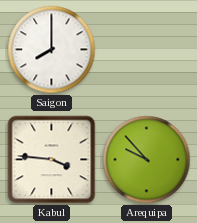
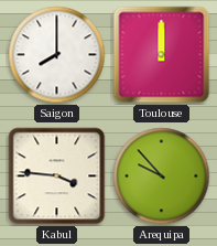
Toulouse: none -> 12:00
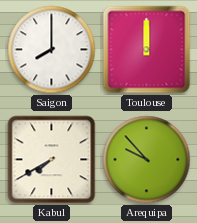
Kabul: 3:46 -> 7:40
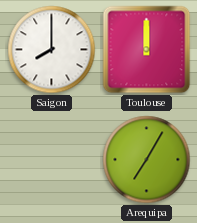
Kabul: 7:40 -> none
Arequipa: 9:53 -> 7:05
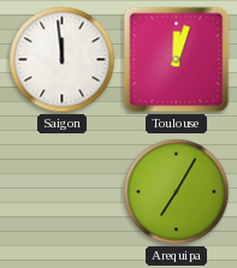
Saigon: 8:00 -> 11:59
Toulouse: 12:00 -> 12:03
